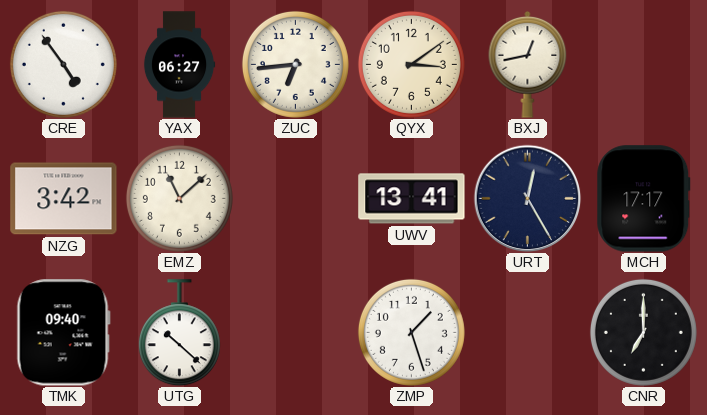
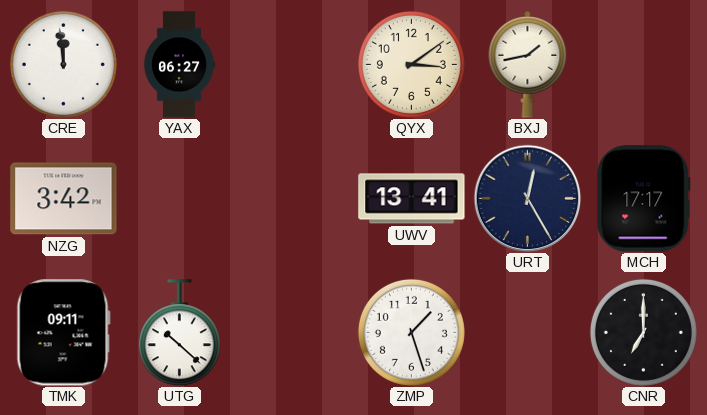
CRE: 4:54 -> 11:59
ZUC: 6:44 -> none
BXJ: 12:43 -> 1:43
EMZ: 11:08 -> none
TMK: 09:40 -> 09:11
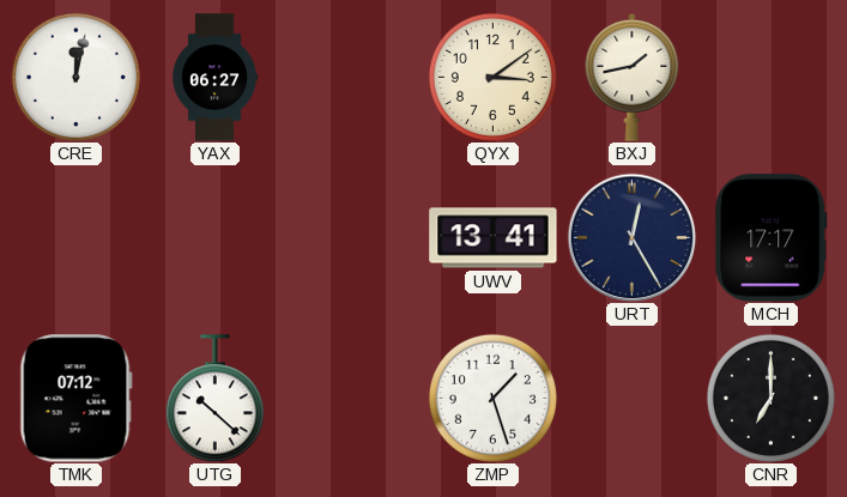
CRE: 11:59 -> 12:02
NZG: 3:42 -> none
TMK: 09:11 -> 07:12
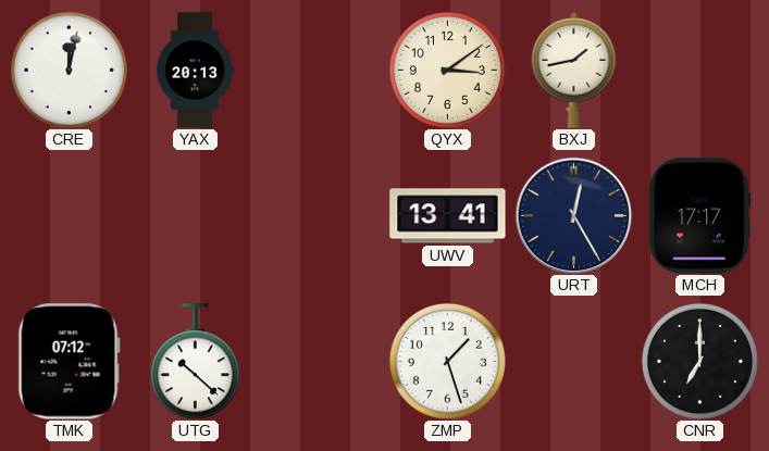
YAX: 06:27 -> 20:13
